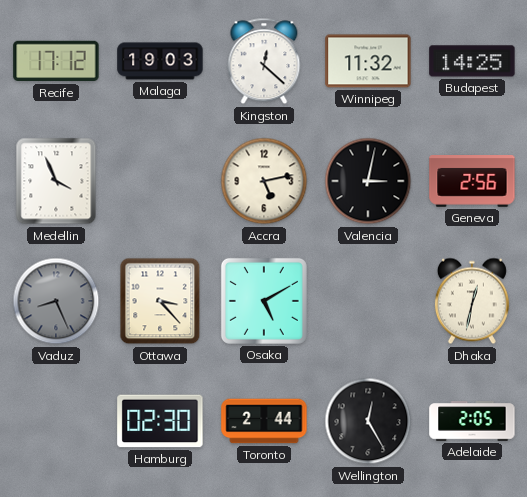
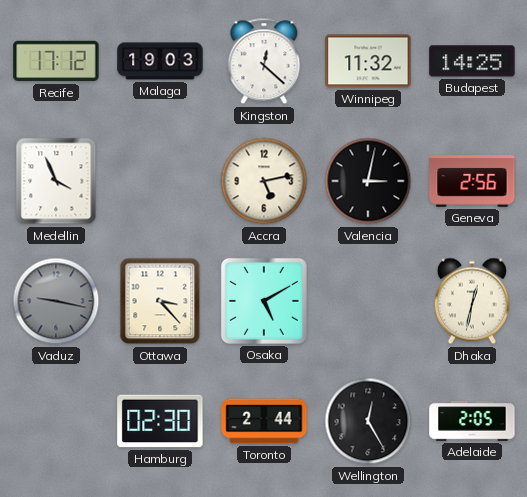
Vaduz: 8:26 -> 9:17
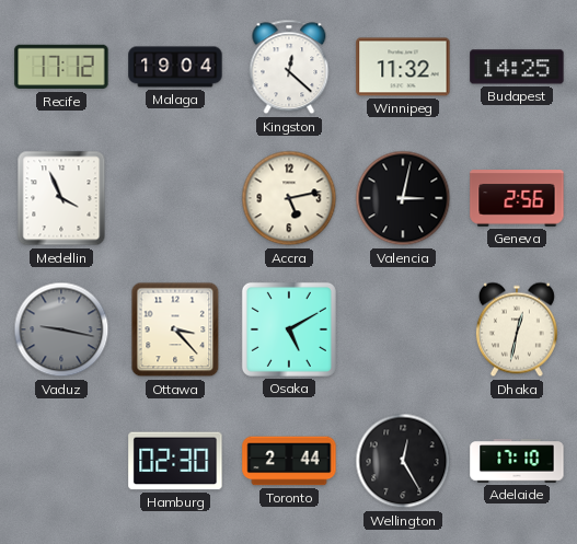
Malaga: 19:03 -> 19:04
Adelaide: 2:05 -> 17:10
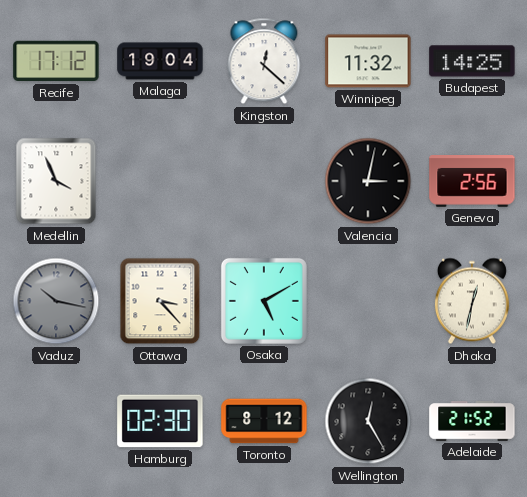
Accra: 5:13 -> none
Vaduz: 9:17 -> 10:17
Toronto: 2:44 -> 8:12
Adelaide: 17:10 -> 21:52
